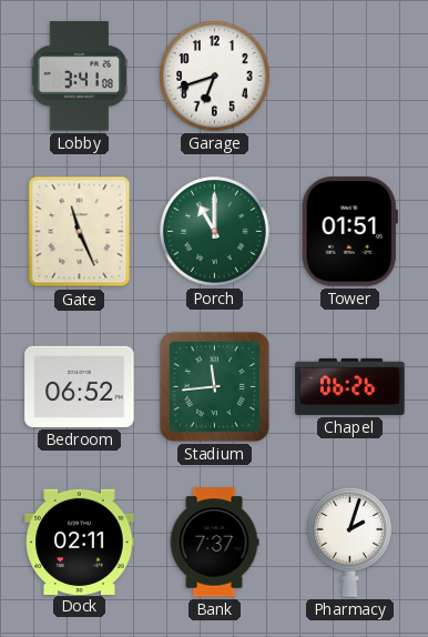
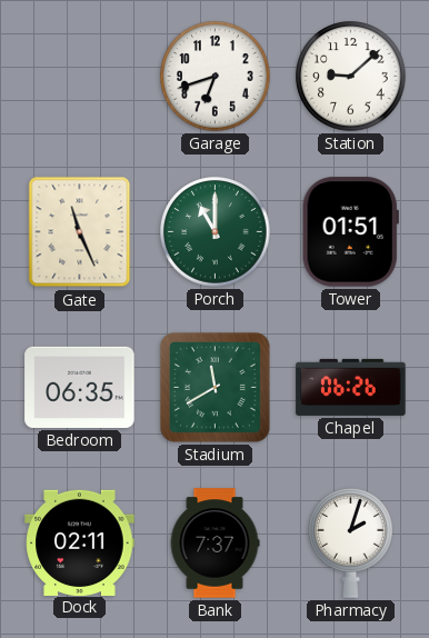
Lobby: 3:41 -> none
Station: none -> 9:08
Bedroom: 06:52 -> 06:35
Stadium: 11:44 -> 11:40
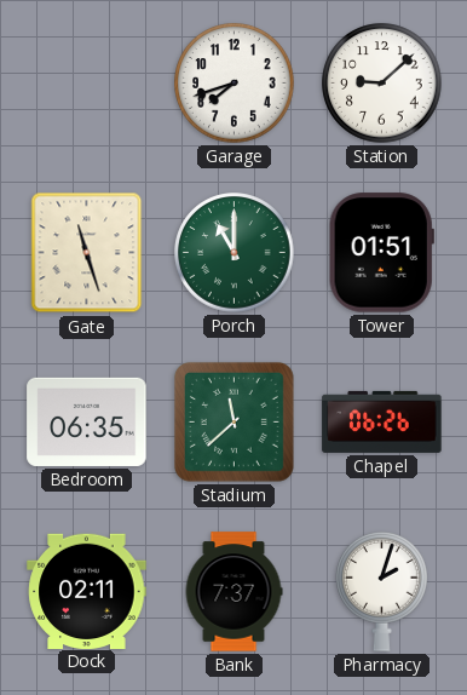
Garage: 6:42 -> 7:42
Gate: 11:26 -> 11:27
Stadium: 11:40 -> 11:38
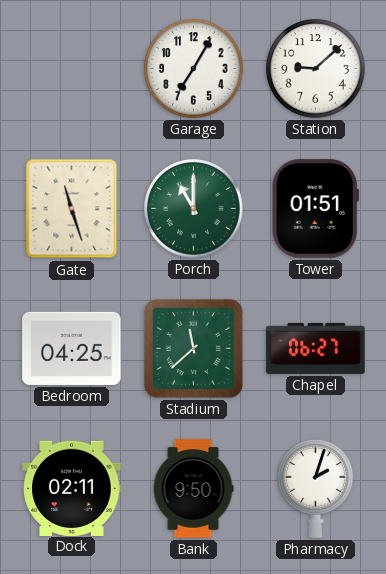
Garage: 7:42 -> 7:05
Bedroom: 06:35 -> 04:25
Chapel: 06:26 -> 06:27
Bank: 7:37 -> 9:50
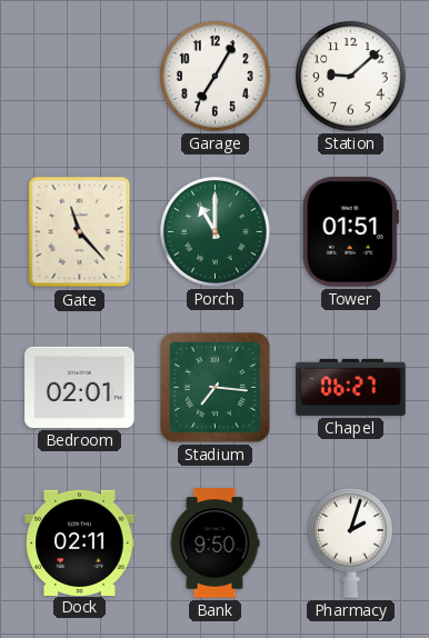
Gate: 11:27 -> 11:23
Bedroom: 04:25 -> 02:01
Stadium: 11:38 -> 7:16
